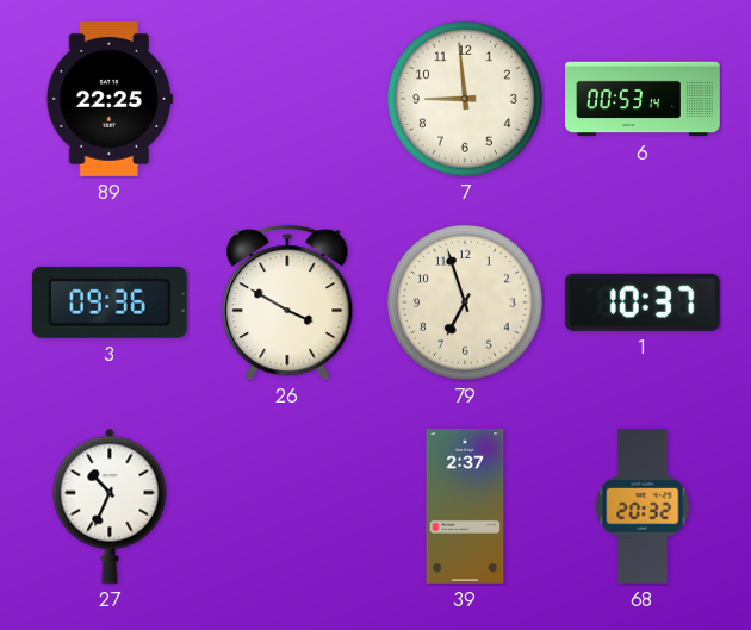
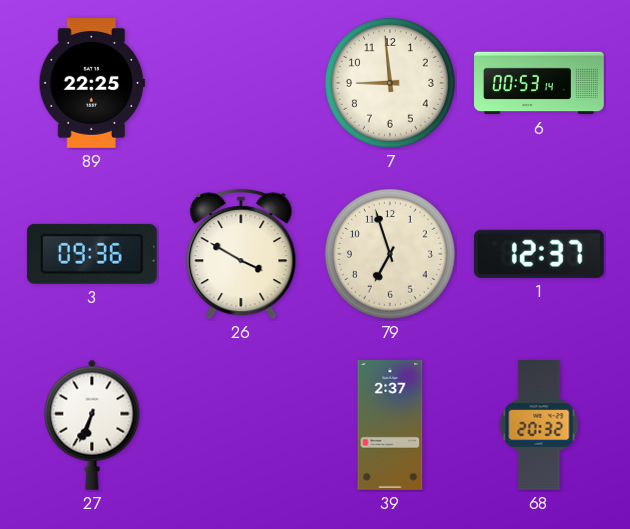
1: 10:37 -> 12:37
27: 10:34 -> 6:34
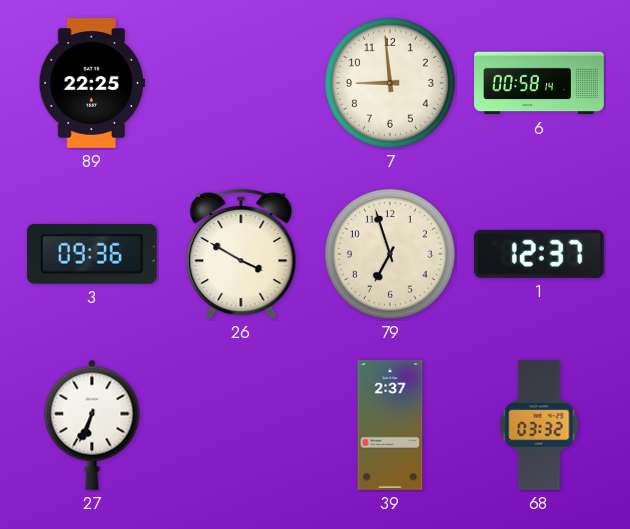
6: 00:53 -> 00:58
68: 20:32 -> 03:32
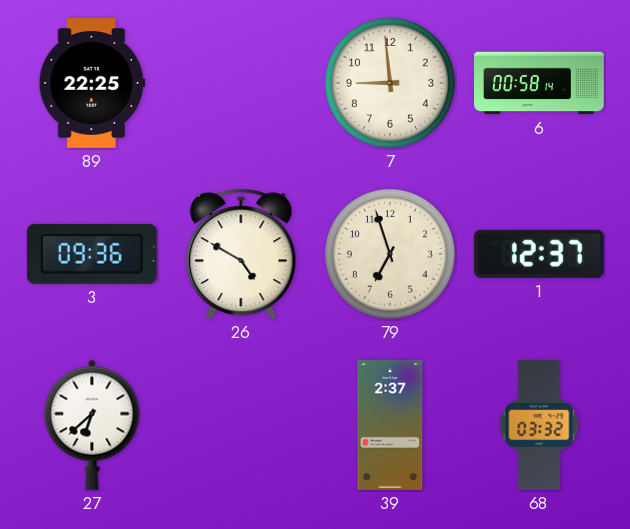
26: 3:50 -> 4:50
27: 6:34 -> 6:38
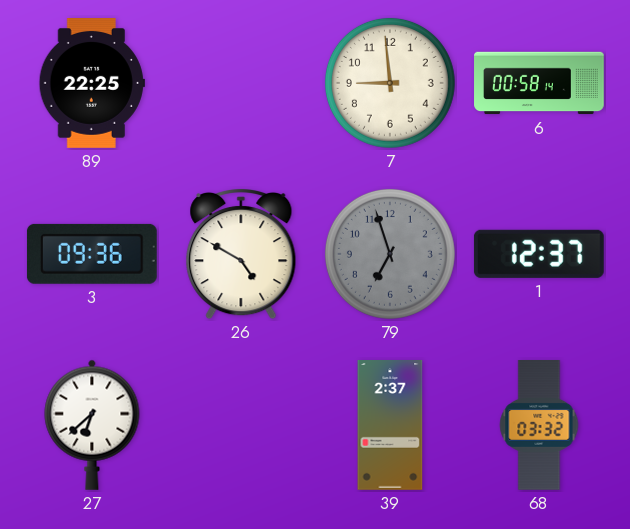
79 dial: cream -> grey
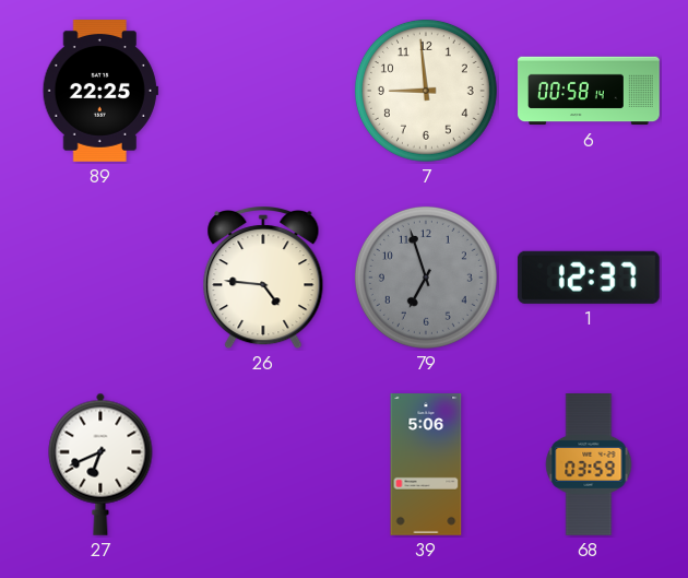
3: 09:36 -> none
26: 4:50 -> 4:46
27: 6:38 -> 6:41
39: 2:37 -> 5:06
68: 03:32 -> 03:59
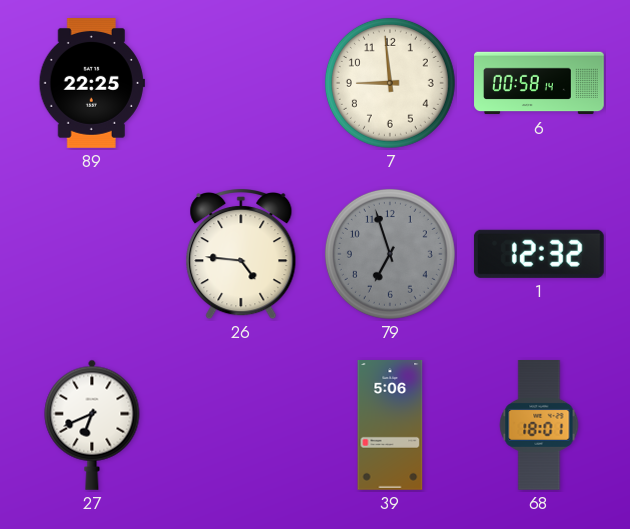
1: 12:37 -> 12:32
68: 03:59 -> 18:01
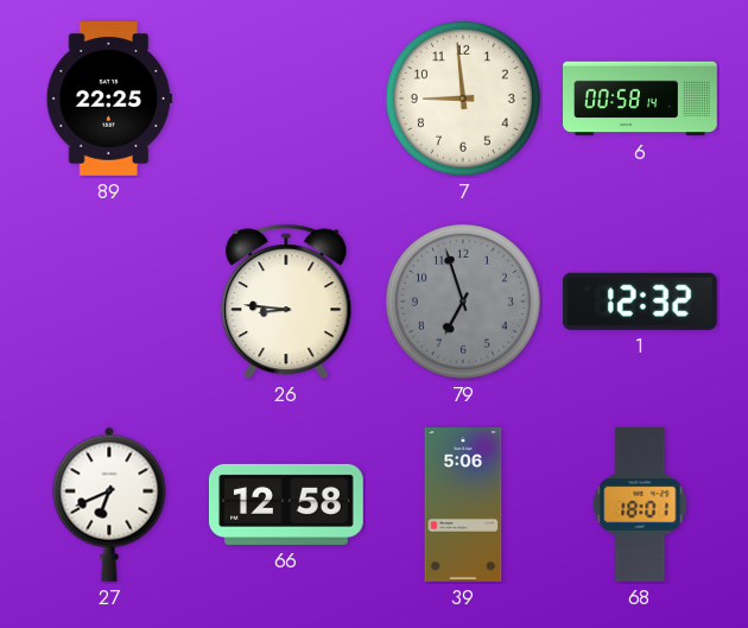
26: 4:46 -> 8:46
66: none -> 12:58
